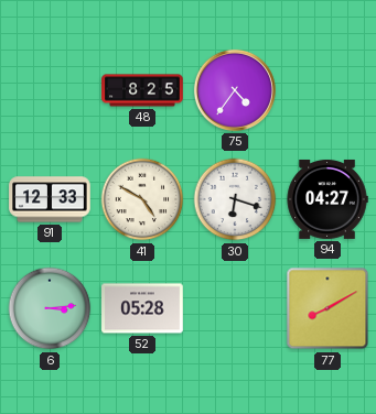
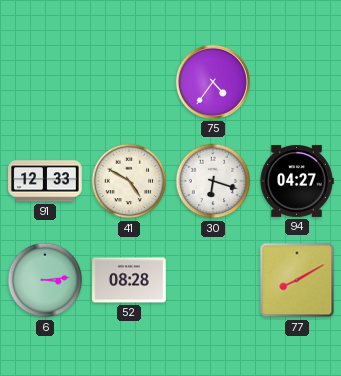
48: 8:25 -> none
52: 05:28 -> 08:28
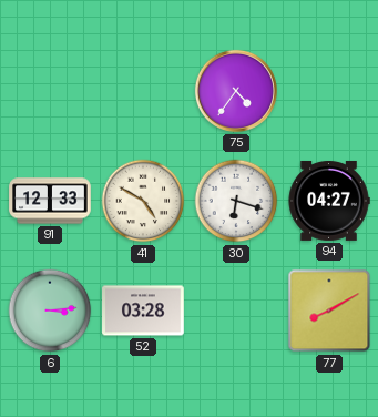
52: 08:28 -> 03:28
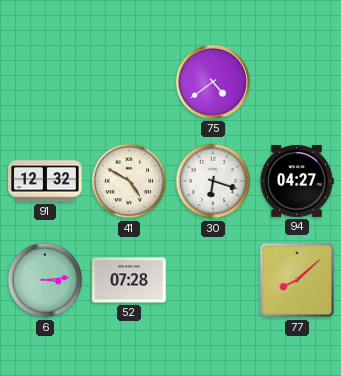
75: 4:36 -> 4:39
91: 12:33 -> 12:32
52: 03:28 -> 07:28
77: 8:10 -> 8:08
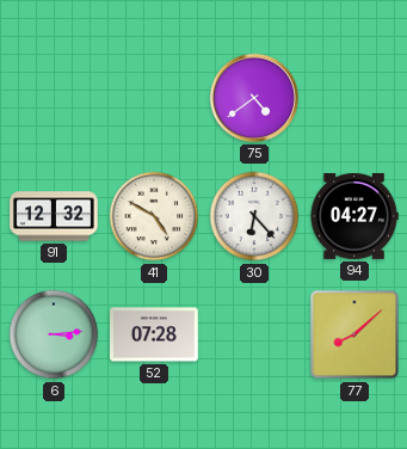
30: 6:18 -> 6:23
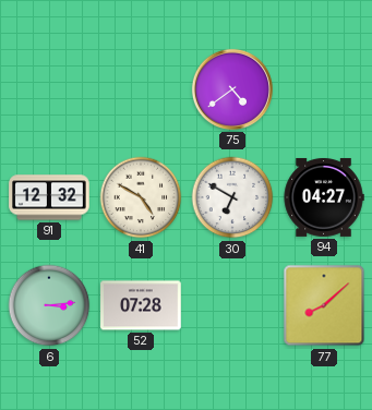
30: 6:23 -> 6:50
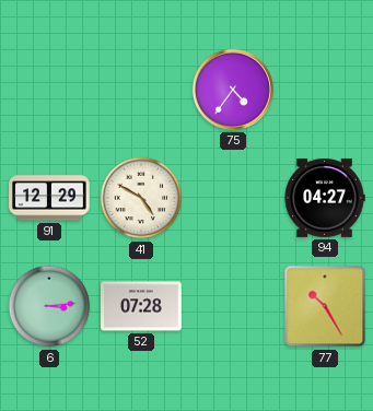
75: 4:39 -> 4:36
91: 12:32 -> 12:29
30: 6:50 -> none
77: 8:08 -> 10:25
